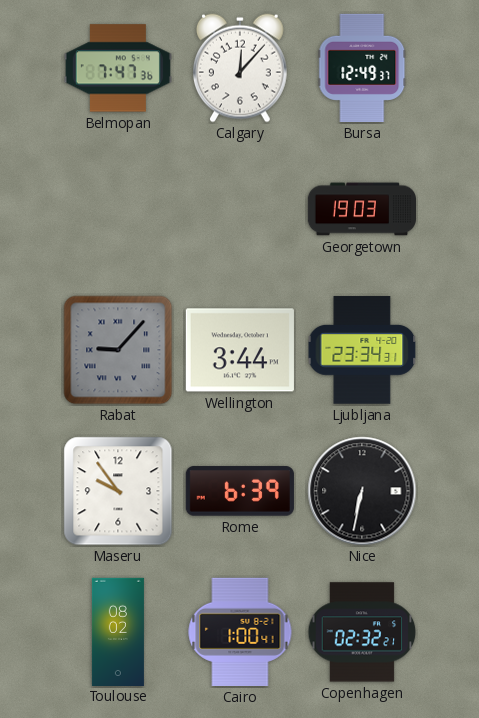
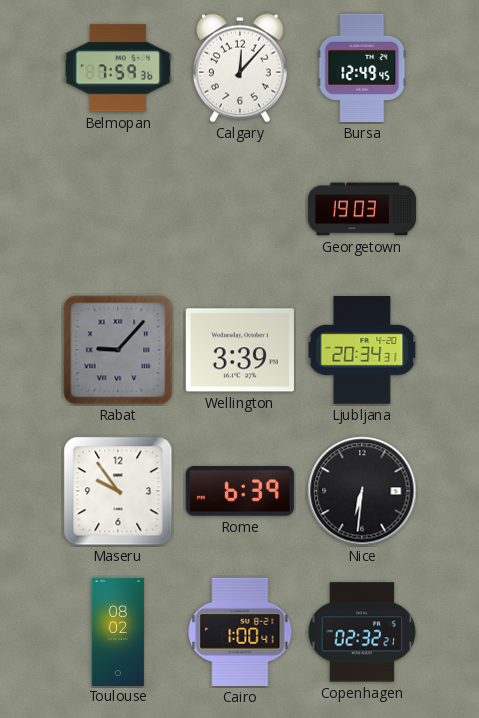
Belmopan: 7:47 -> 7:59
Bursa: 12:49:37 -> 12:49:45
Wellington: 3:44 -> 3:39
Ljubljana: 23:34 -> 20:34
Nice: 6:32 -> 6:31
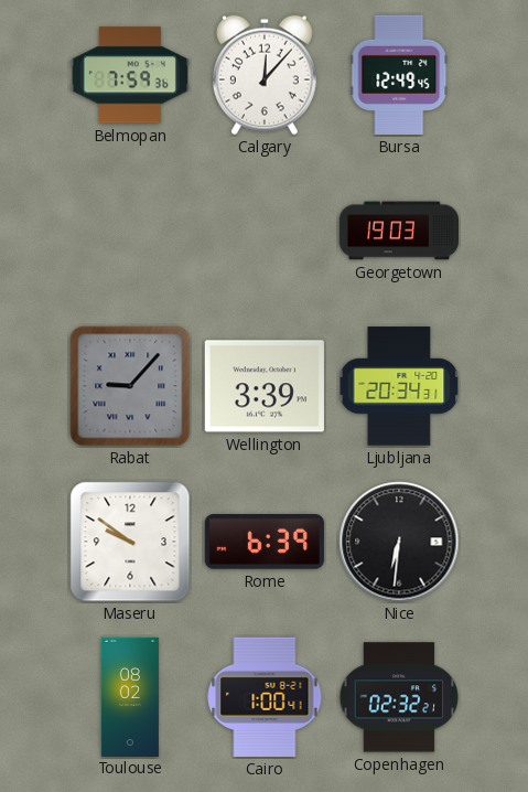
Maseru: 9:54 -> 9:51
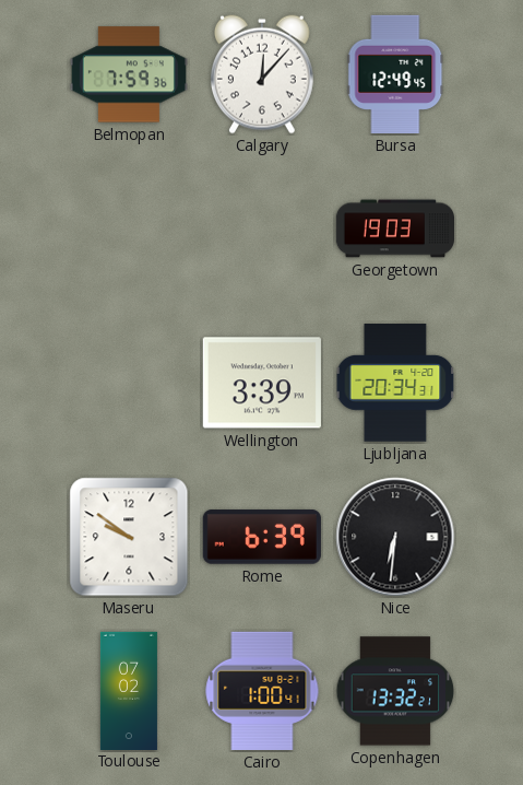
Rabat: 9:07 -> none
Toulouse: 08:02 -> 07:02
Copenhagen: 02:32 -> 13:32
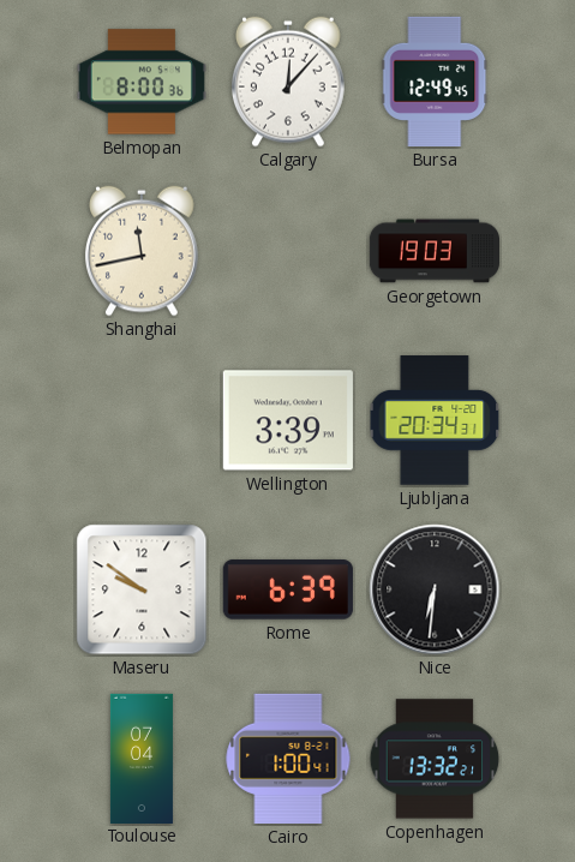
Belmopan: 7:59 -> 8:00
Shanghai: none -> 11:43
Toulouse: 07:02 -> 07:04
